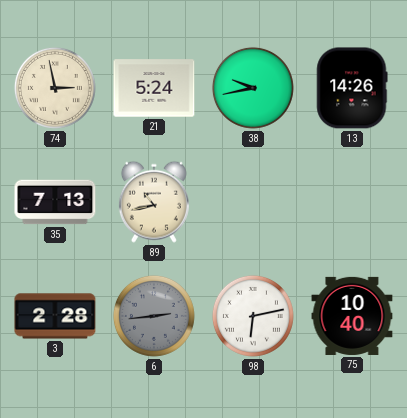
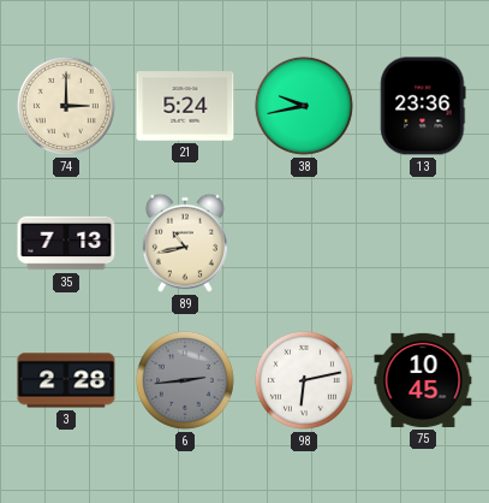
74: 2:58 -> 3:00
13: 14:26 -> 23:36
75: 10:40 -> 10:45
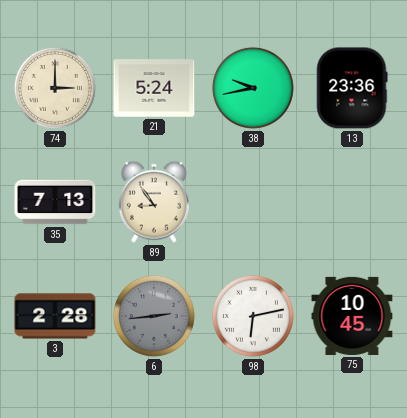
89: 10:43 -> 8:54
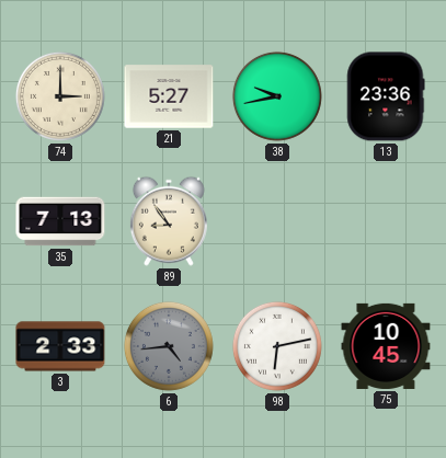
21: 5:24 -> 5:27
3: 2:28 -> 2:33
6: 2:44 -> 4:44
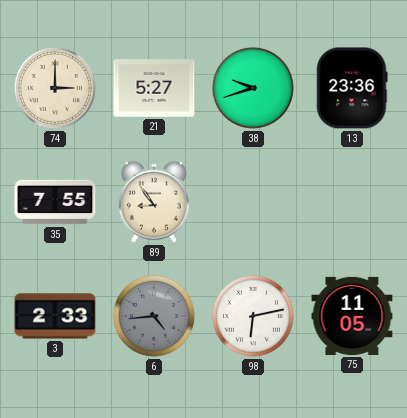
38: 9:43 -> 9:42
35: 7:13 -> 7:55
75: 10:45 -> 11:05
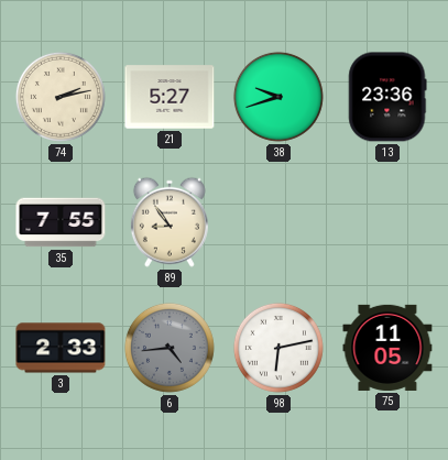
74: 3:00 -> 2:13
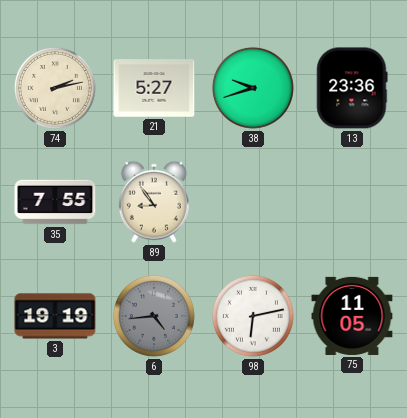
3: 2:33 -> 19:19
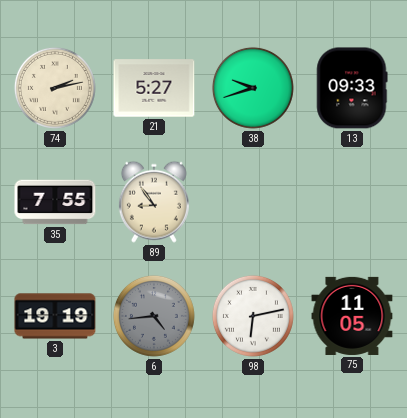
13: 23:36 -> 09:33
